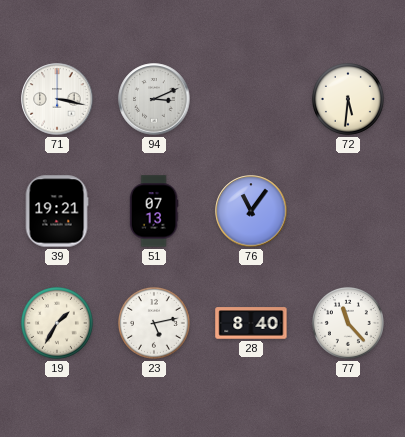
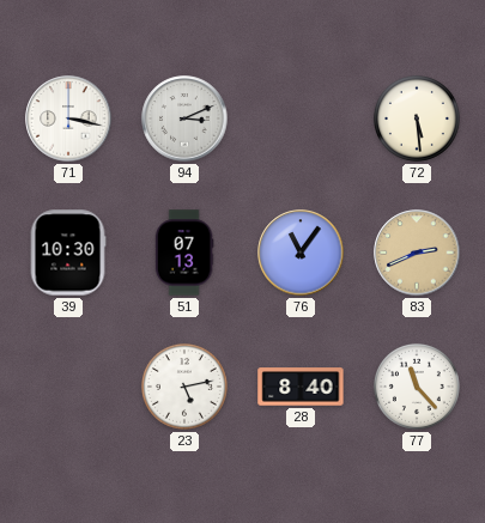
72: 5:31 -> 5:29
39: 19:21 -> 10:30
83: none -> 2:41
19: 1:35 -> none
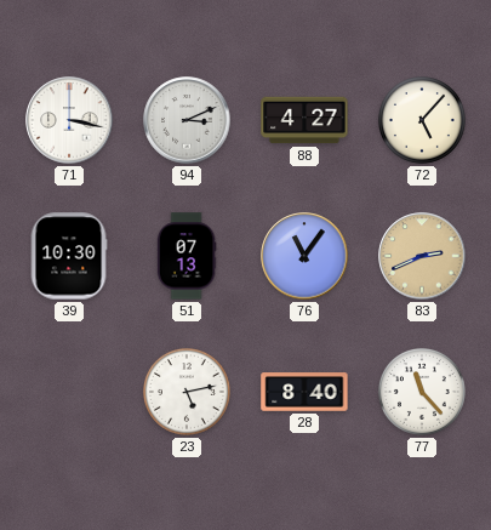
88: none -> 4:27
72: 5:29 -> 5:07
